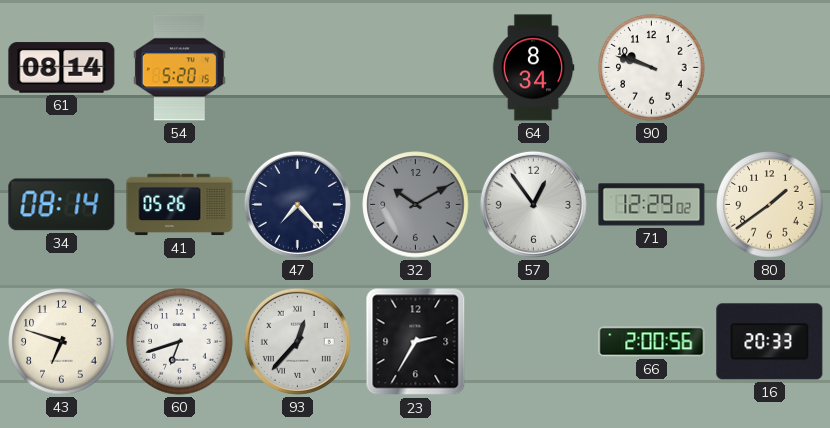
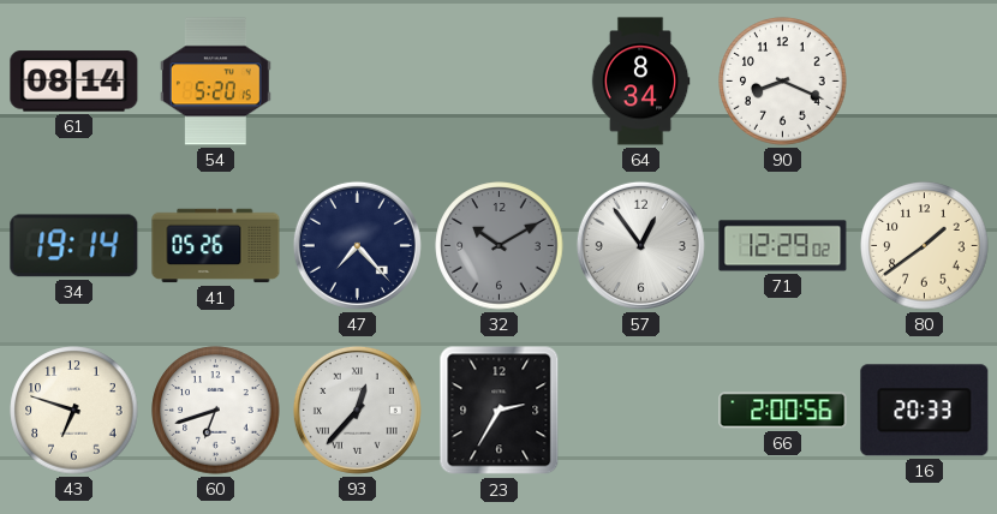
90: 9:48 -> 8:19
34: 08:14 -> 19:14
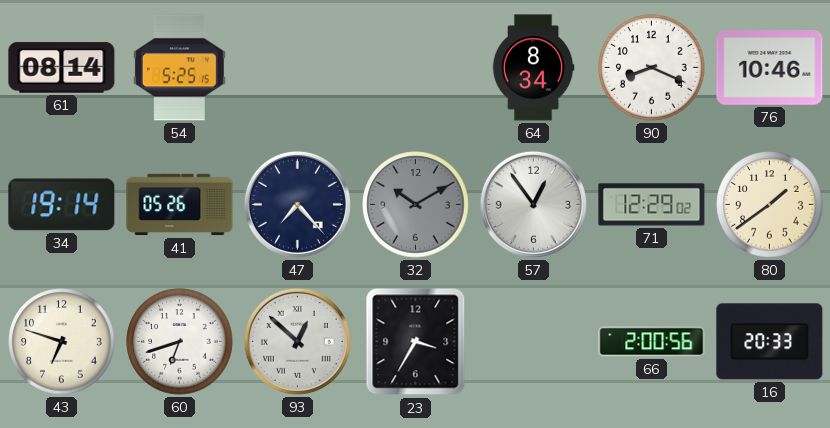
54: 5:20 -> 5:25
76: none -> 10:46
93: 12:37 -> 12:52
23: 2:35 -> 3:35
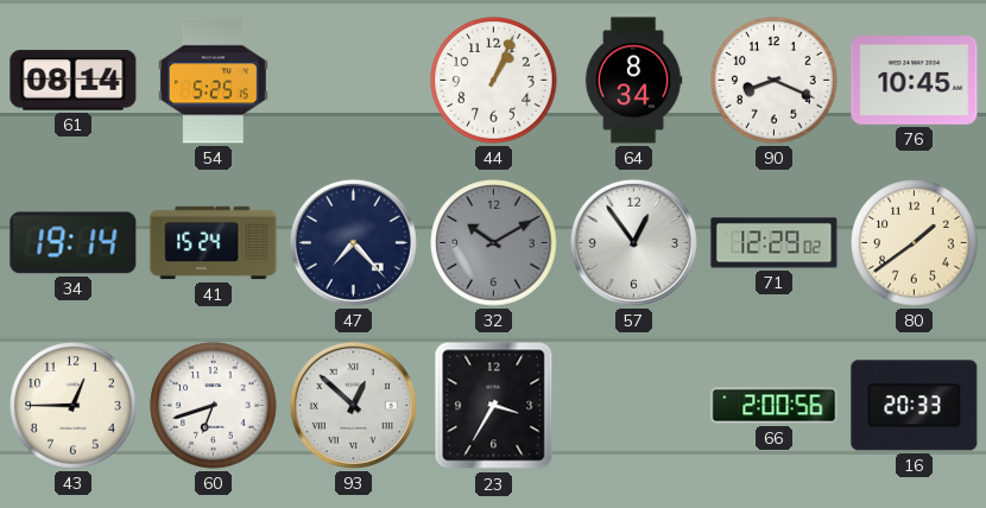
44: none -> 1:04
76: 10:46 -> 10:45
41: 05:26 -> 15:24
43: 6:48 -> 12:45
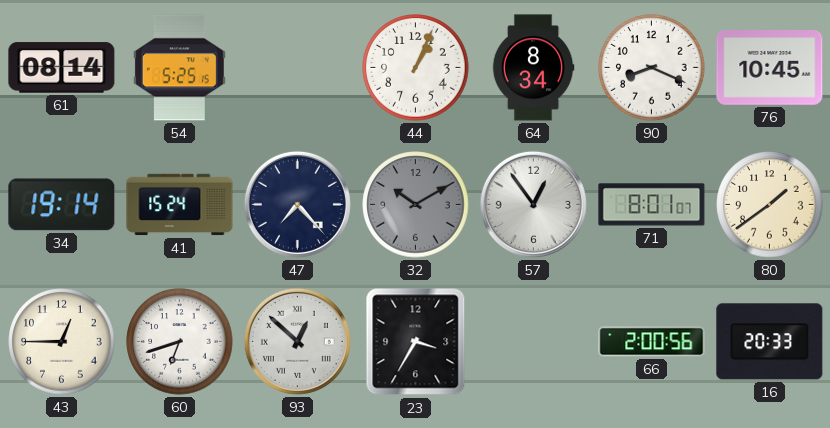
71: 12:29 -> 8:01
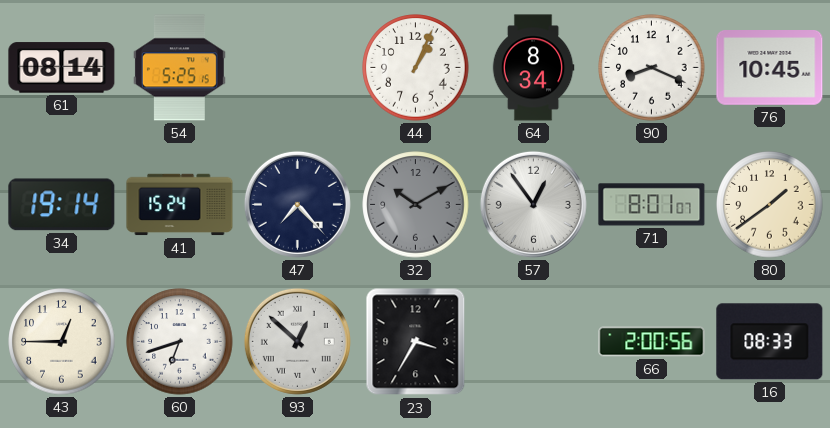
16: 20:33 -> 08:33
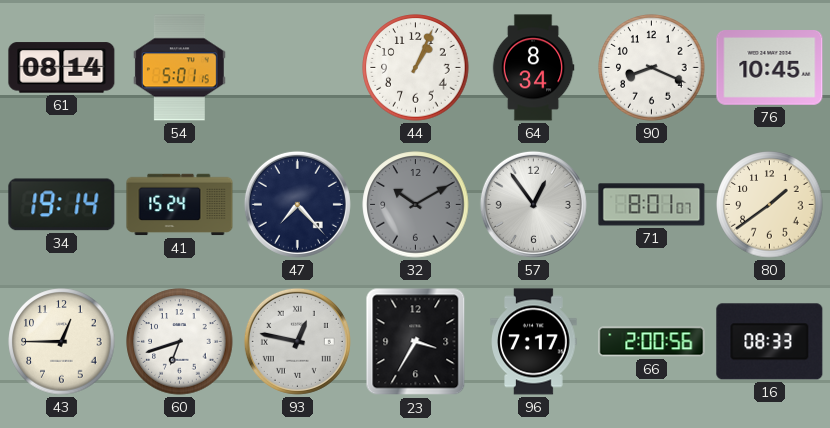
54: 5:25 -> 5:01
93: 12:52 -> 12:47
96: none -> 7:17
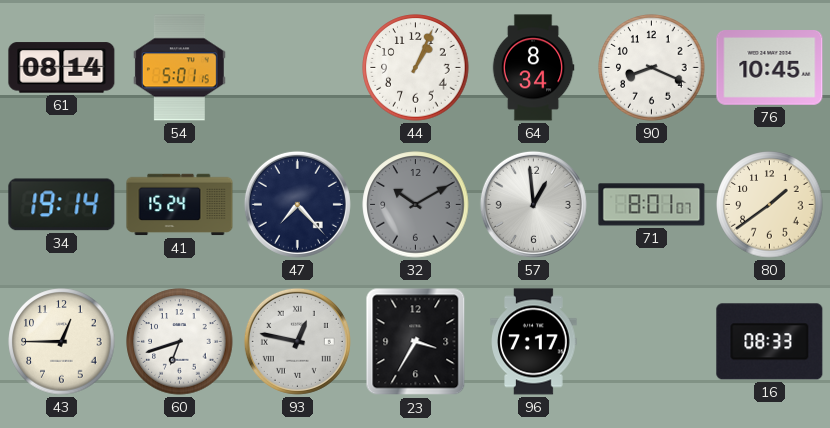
57: 12:54 -> 12:59
66: 2:00 -> none
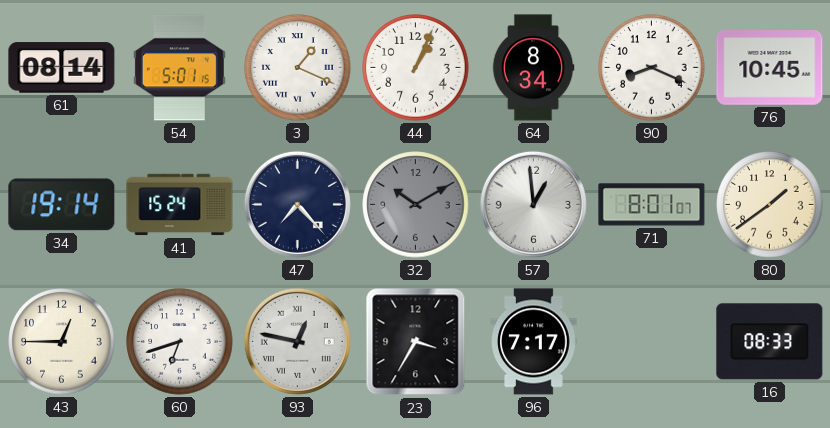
3: none -> 1:19
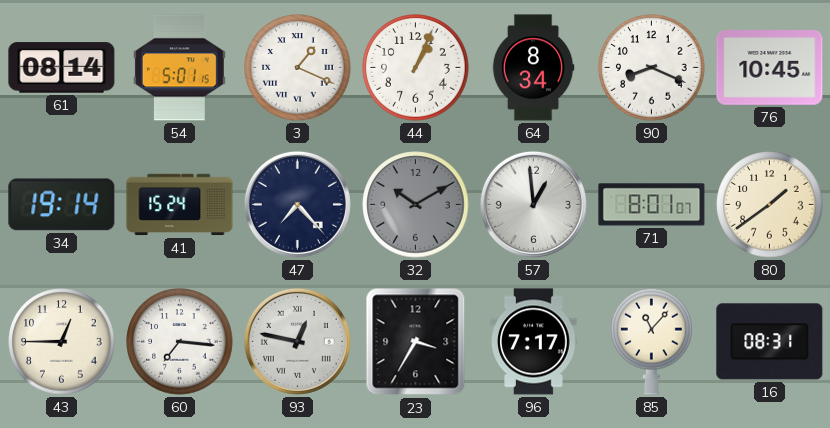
60: 6:42 -> 7:16
85: none -> 11:07
16: 08:33 -> 08:31
